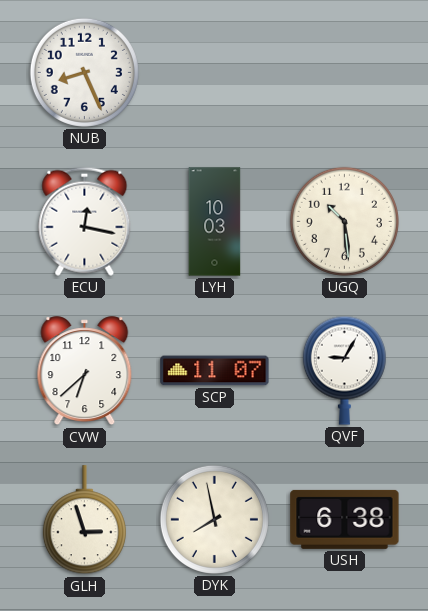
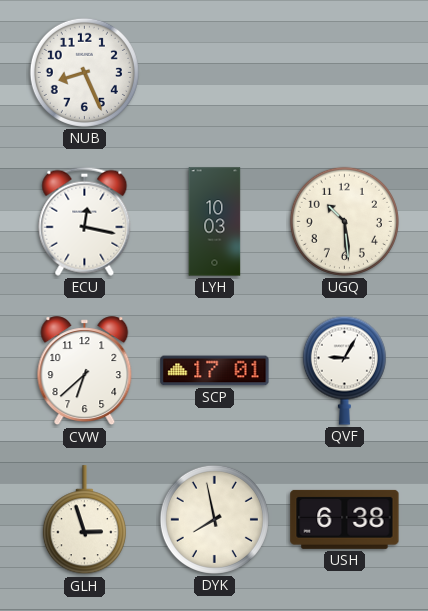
SCP: 11:07 -> 17:01
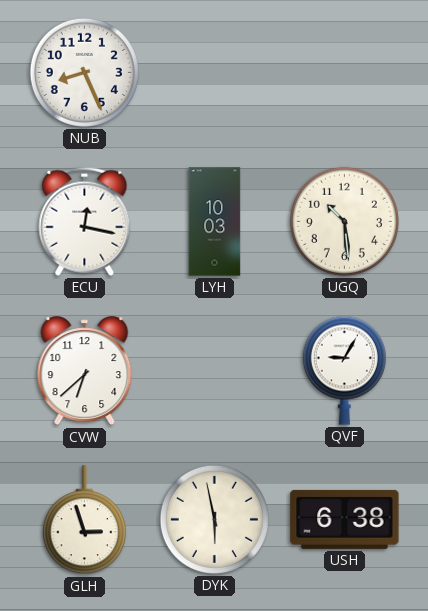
SCP: 17:01 -> none
DYK: 7:58 -> 5:58
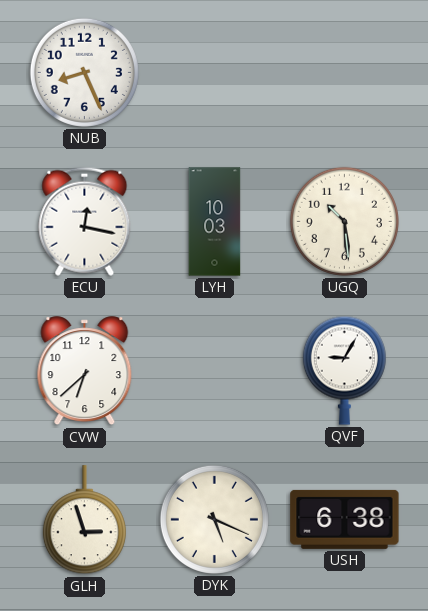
DYK: 5:58 -> 5:19
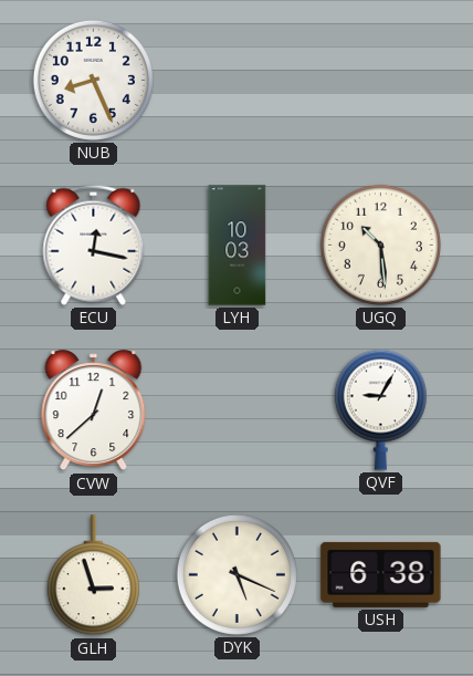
CVW: 6:38 -> 12:38
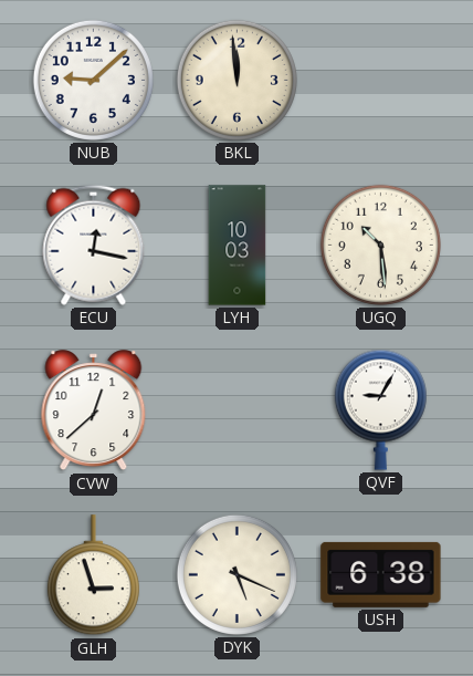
NUB: 8:26 -> 9:08
BKL: none -> 11:59
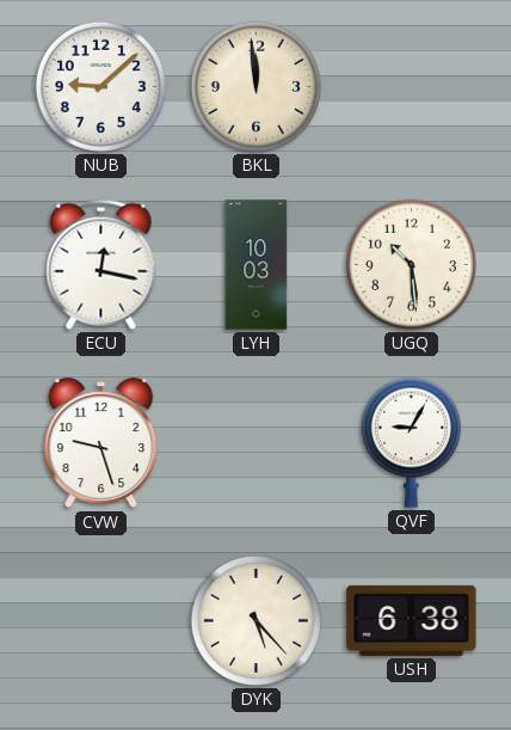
CVW: 12:38 -> 9:27
GLH: 2:57 -> none
DYK: 5:19 -> 5:23
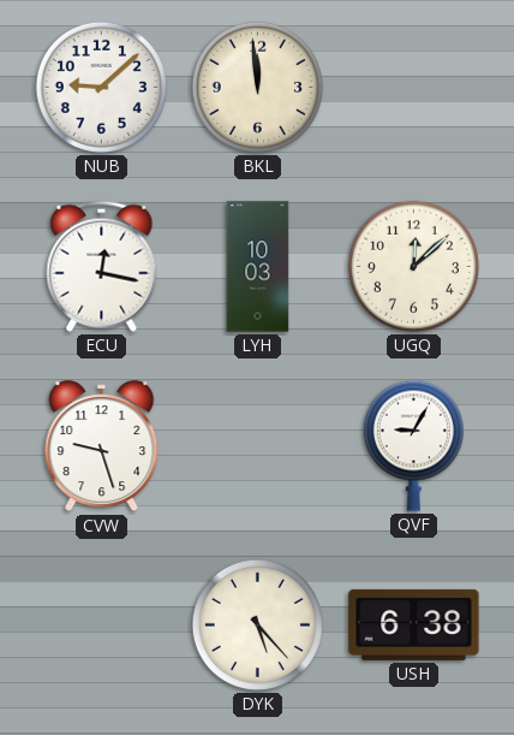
UGQ: 10:29 -> 12:08
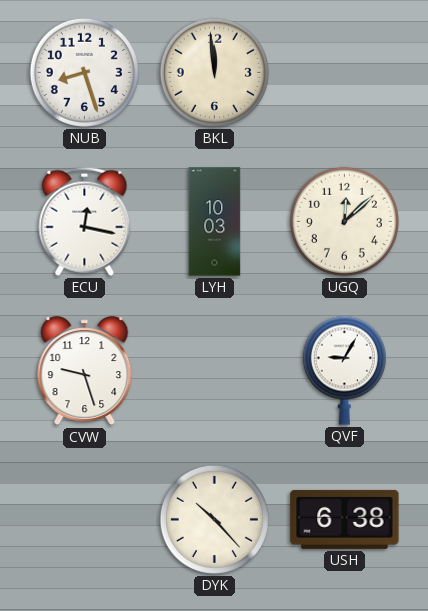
NUB: 9:08 -> 8:27
DYK: 5:23 -> 10:23
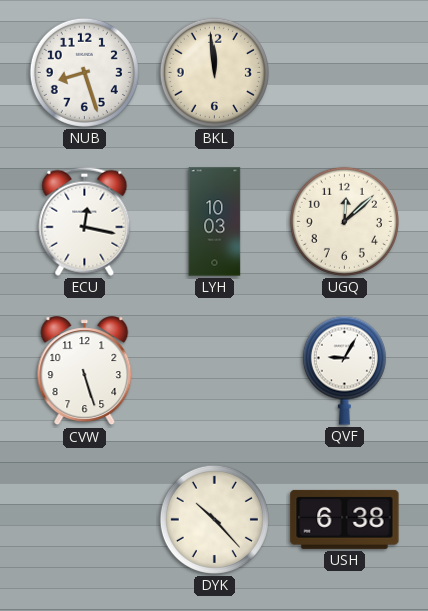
CVW: 9:27 -> 5:27
